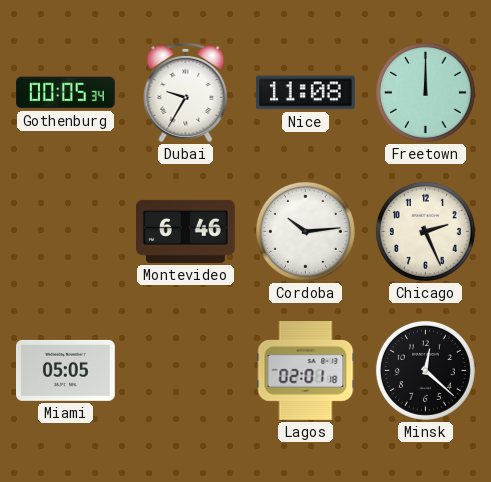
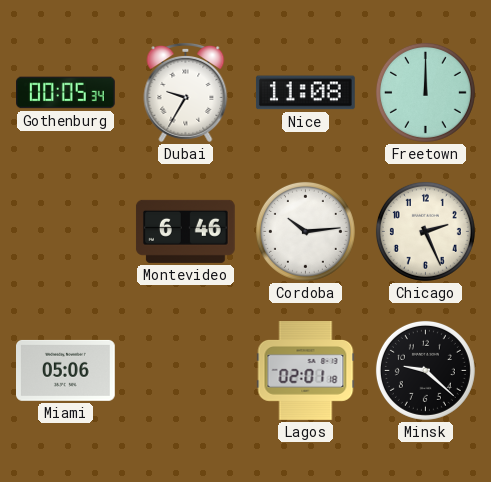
Miami: 05:05 -> 05:06
Minsk: 12:22 -> 9:22
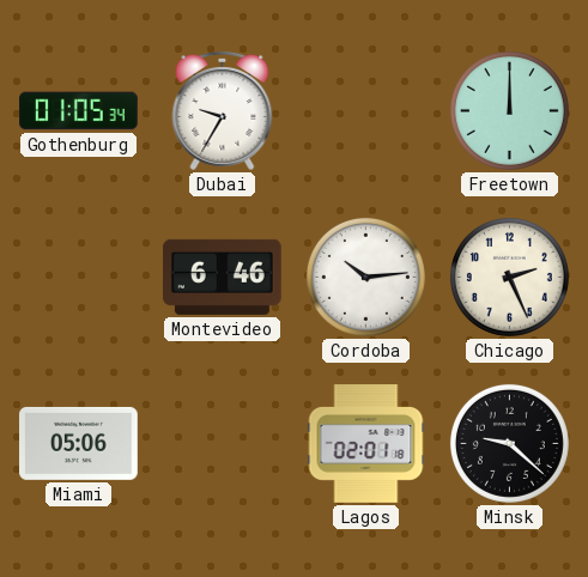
Gothenburg: 00:05 -> 01:05
Nice: 11:08 -> none
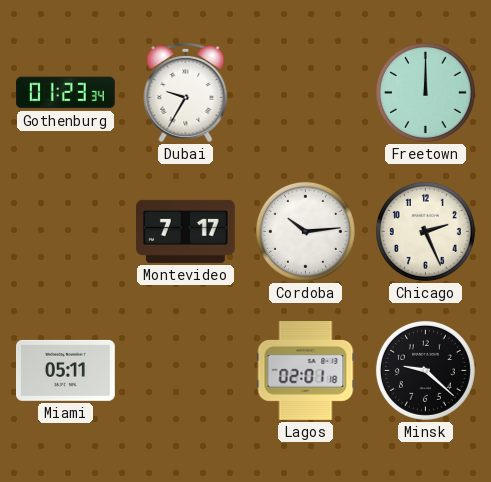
Gothenburg: 01:05 -> 01:23
Montevideo: 6:46 -> 7:17
Miami: 05:06 -> 05:11
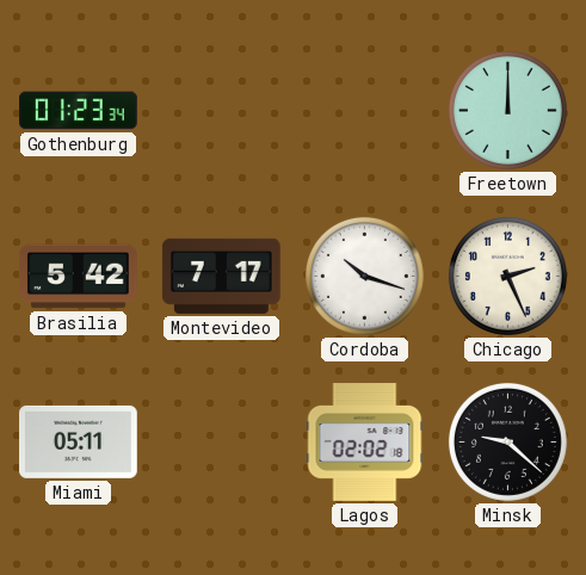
Dubai: 9:35 -> none
Brasilia: none -> 5:42
Cordoba: 10:14 -> 10:18
Lagos: 02:01 -> 02:02
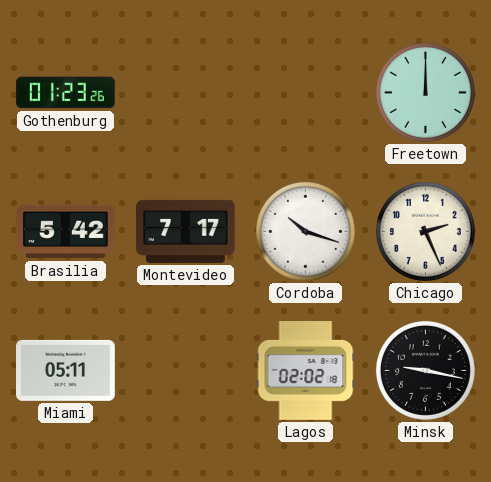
Gothenburg: 01:23:34 -> 01:23:26
Minsk: 9:22 -> 9:17
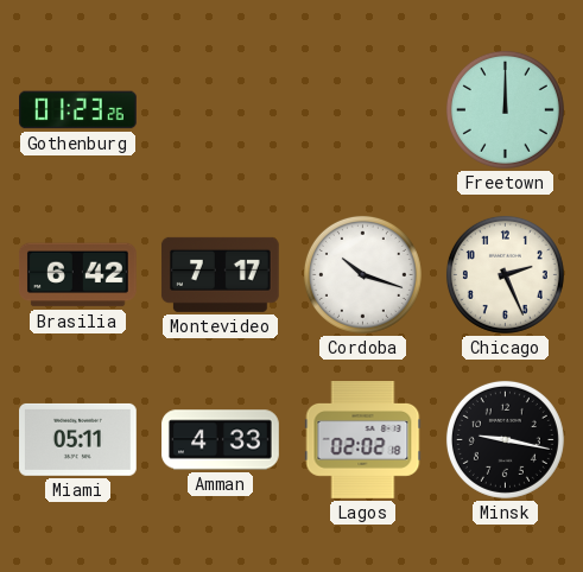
Brasilia: 5:42 -> 6:42
Amman: none -> 4:33
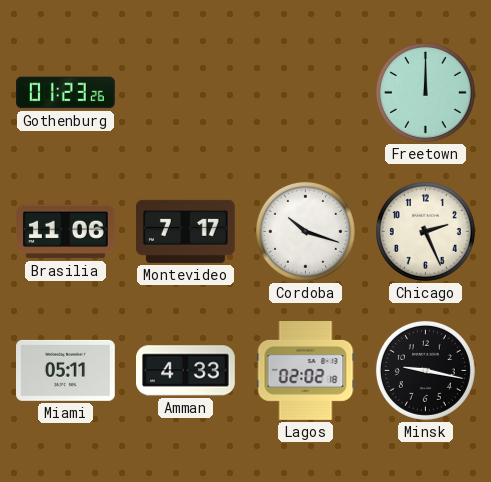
Brasilia: 6:42 -> 11:06
